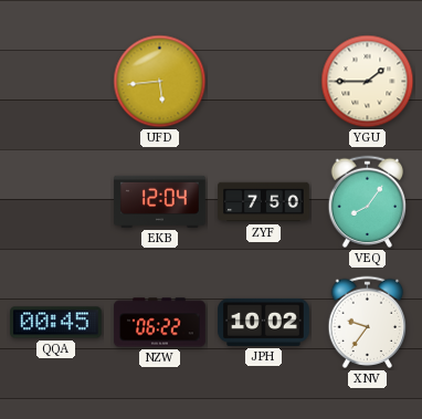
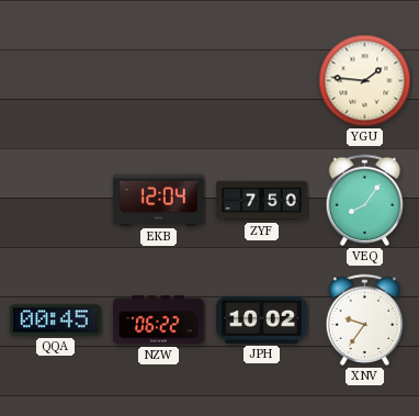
UFD: 5:44 -> none
YGU: 1:45 -> 1:46
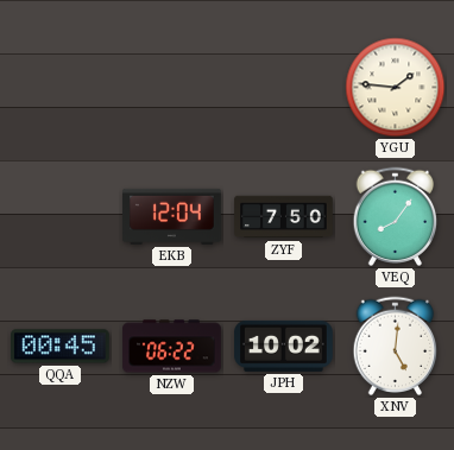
XNV: 9:36 -> 5:01
